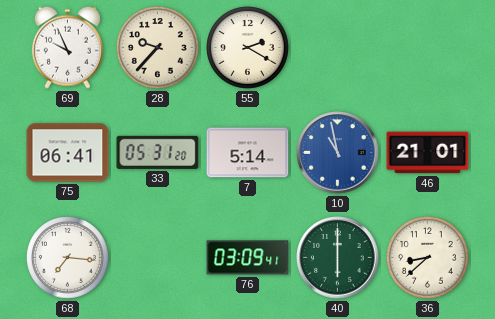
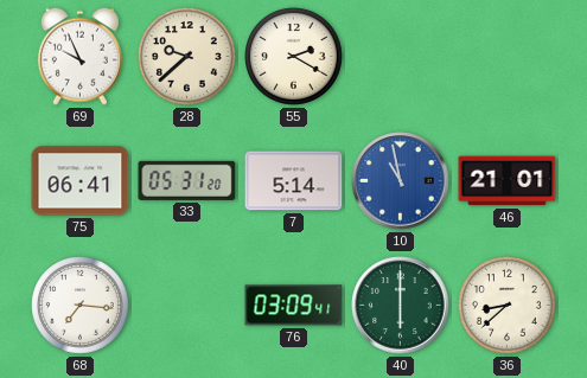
28: 9:37 -> 9:38
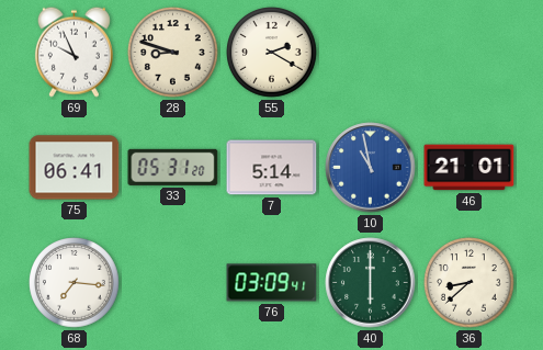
28: 9:38 -> 8:48
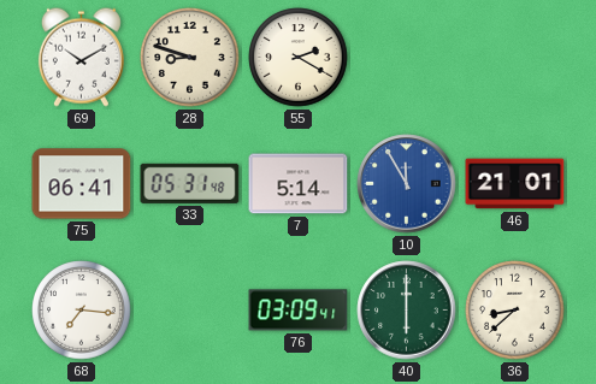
69: 9:56 -> 10:10
33: 05:31:20 -> 05:31:48
10: 10:58 -> 11:55
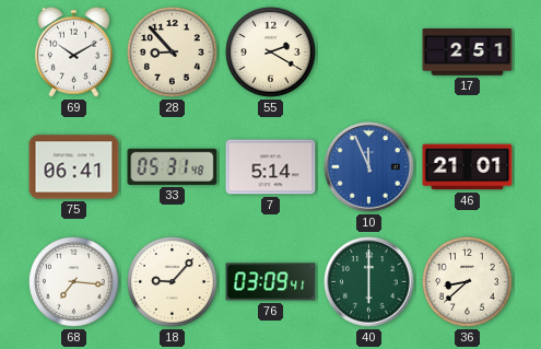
28: 8:48 -> 8:53
17: none -> 2:51
10: 11:55 -> 11:56
18: none -> 9:07
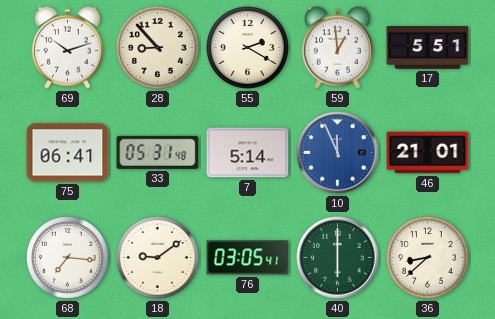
69: 10:10 -> 10:12
59: none -> 12:59
17: 2:51 -> 5:51
18: 9:07 -> 9:09
76: 03:09 -> 03:05
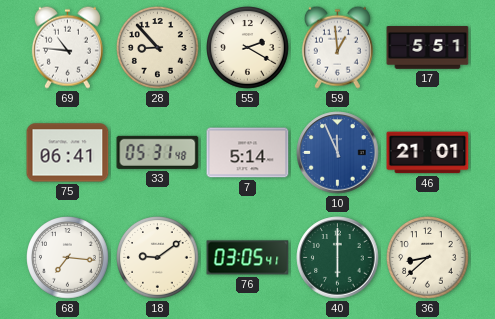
69: 10:12 -> 10:46
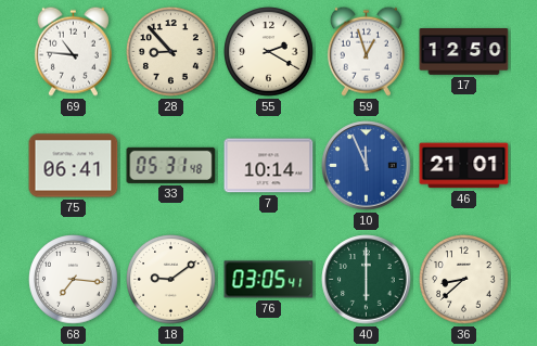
59: 12:59 -> 12:57
17: 5:51 -> 12:50
7: 5:14 -> 10:14
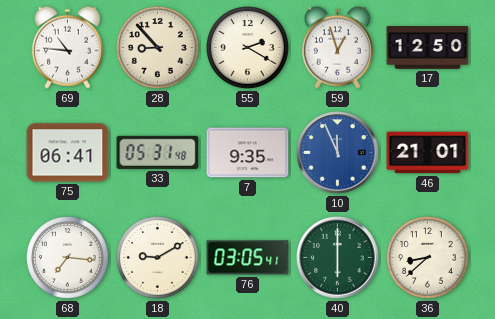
7: 10:14 -> 9:35
18: 9:09 -> 9:10
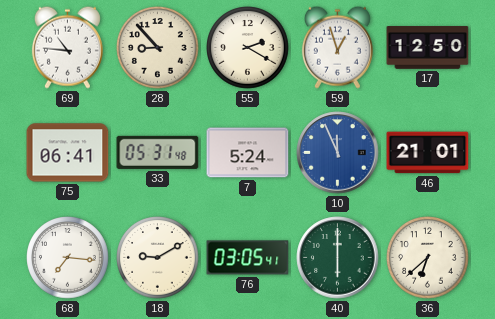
7: 9:35 -> 5:24
36: 8:38 -> 6:38
